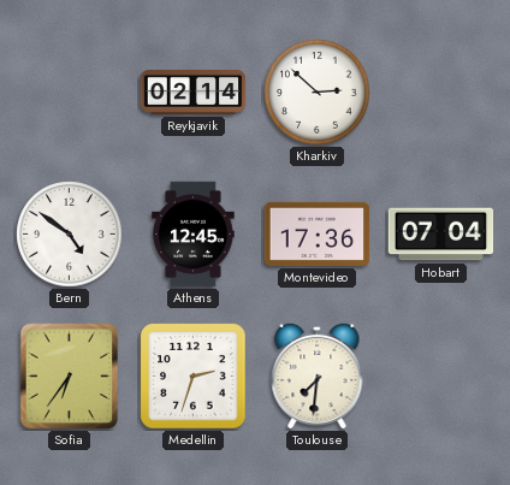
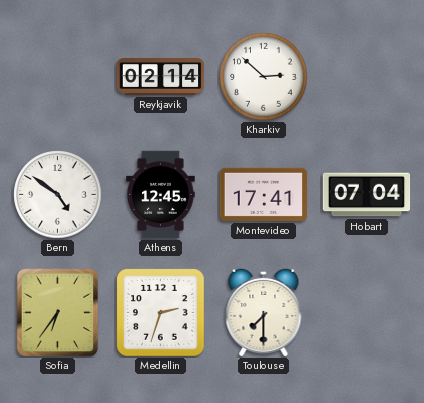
Montevideo: 17:36 -> 17:41
Toulouse: 7:31 -> 7:30
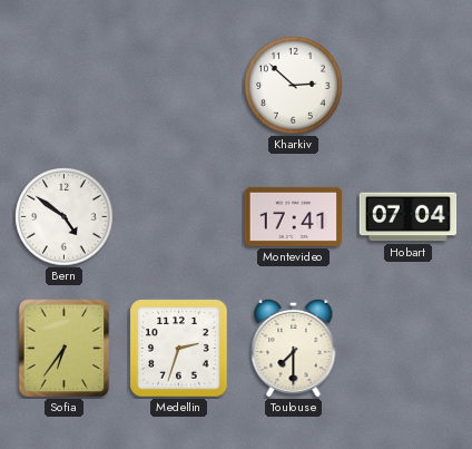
Reykjavik: 02:14 -> none
Athens: 12:45 -> none
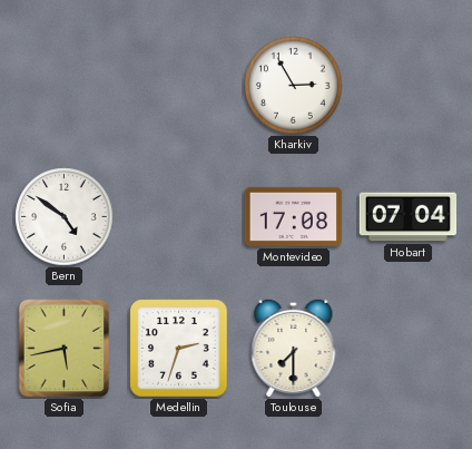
Kharkiv: 2:52 -> 2:55
Montevideo: 17:41 -> 17:08
Sofia: 6:36 -> 5:43
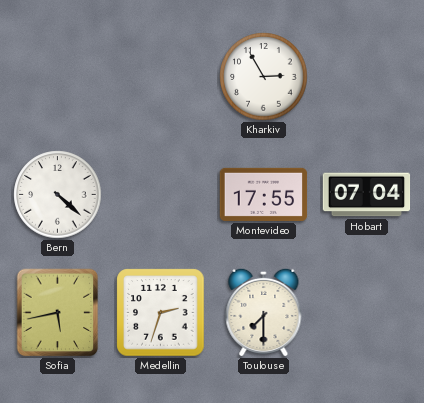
Bern: 4:51 -> 4:22
Montevideo: 17:08 -> 17:55
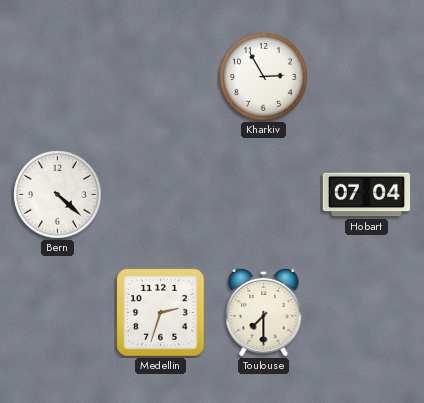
Montevideo: 17:55 -> none
Sofia: 5:43 -> none
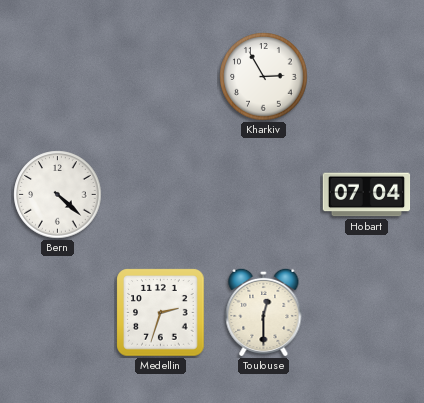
Toulouse: 7:30 -> 12:30
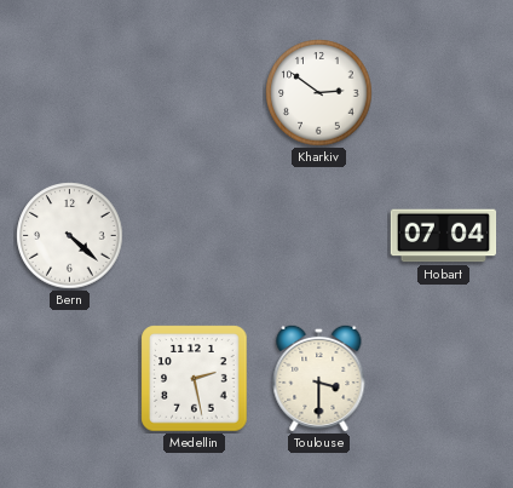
Kharkiv: 2:55 -> 2:51
Medellin: 2:33 -> 2:28
Toulouse: 12:30 -> 3:30
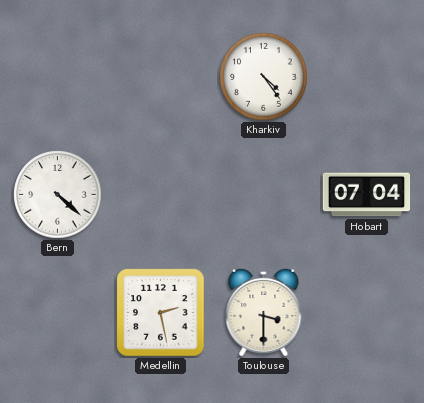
Kharkiv: 2:51 -> 4:24
